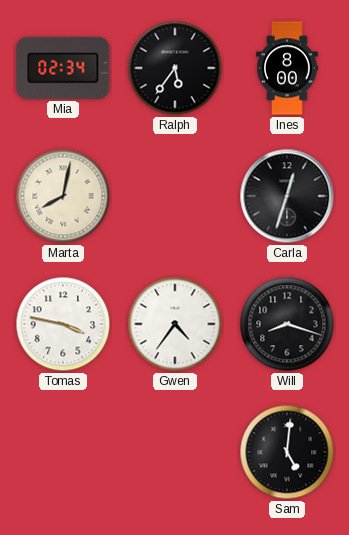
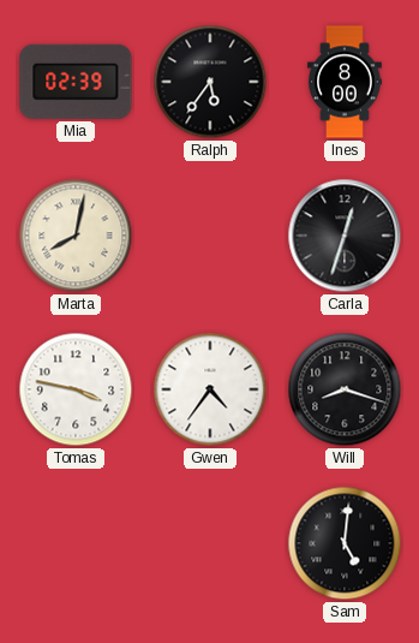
Mia: 02:34 -> 02:39
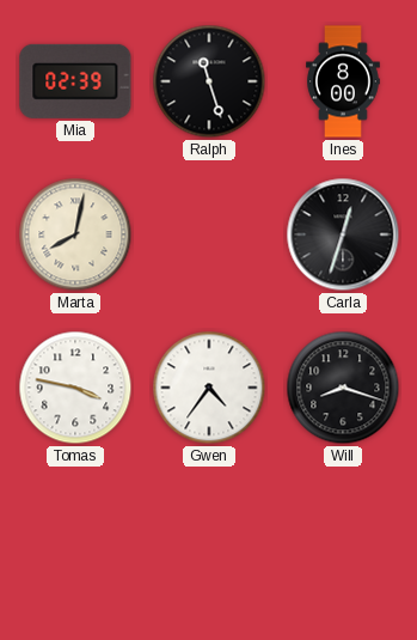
Ralph: 5:36 -> 11:27
Sam: 5:01 -> none
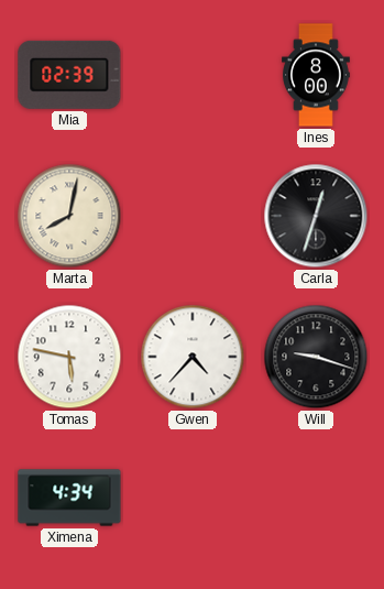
Ralph: 11:27 -> none
Tomas: 3:47 -> 5:47
Gwen: 4:36 -> 4:37
Will: 8:18 -> 9:18
Ximena: none -> 4:34
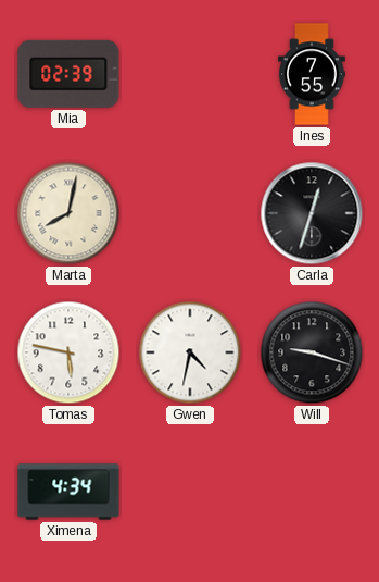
Ines: 8:00 -> 7:55
Gwen: 4:37 -> 4:32
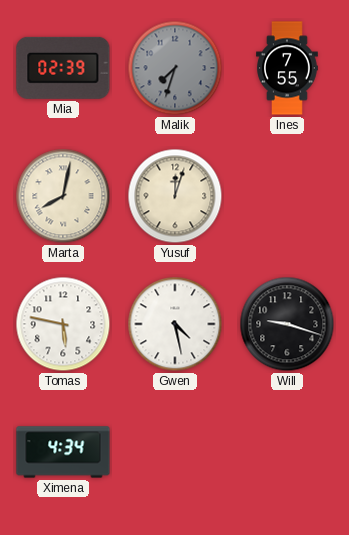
Malik: none -> 7:33
Yusuf: none -> 12:03
Carla: 12:33 -> none
Gwen: 4:32 -> 4:28
